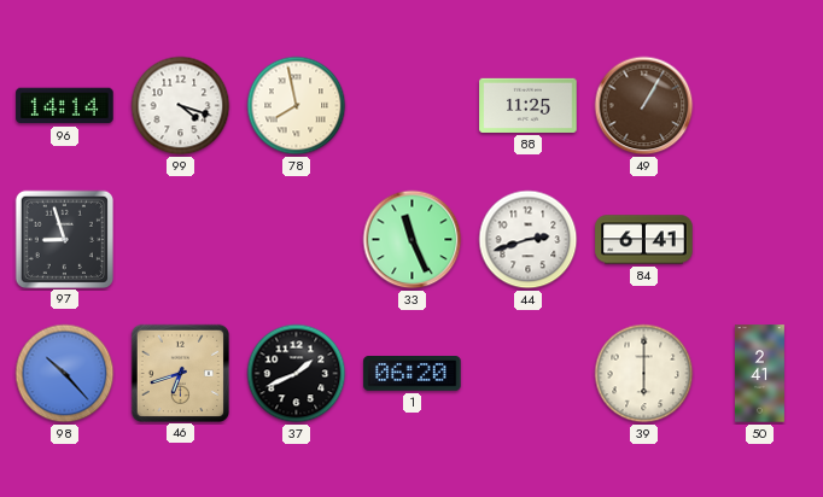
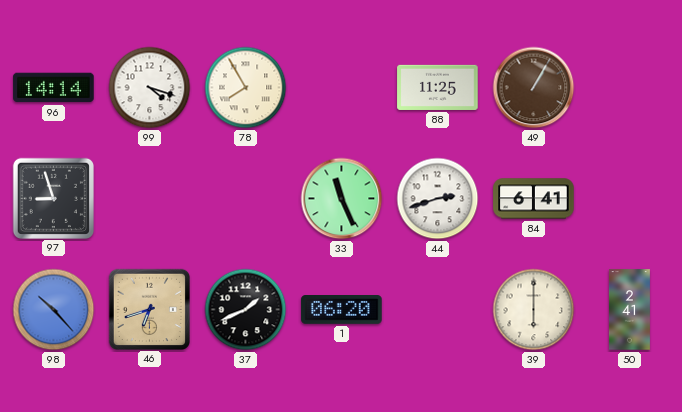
78: 7:58 -> 7:55
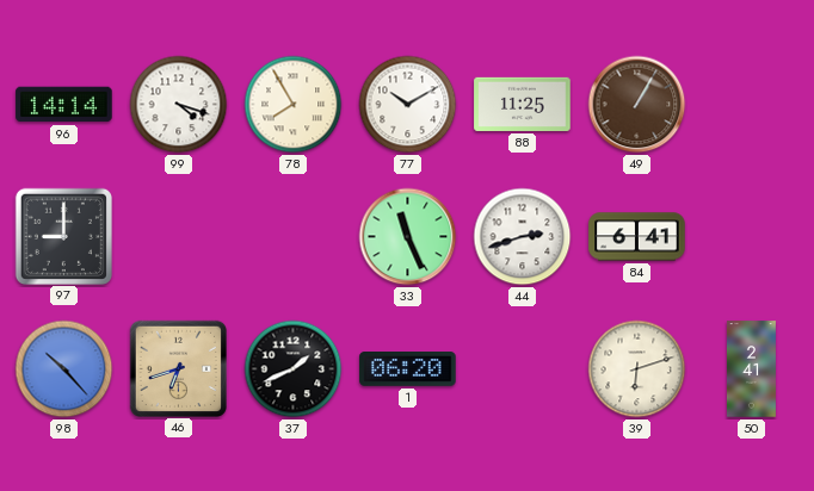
77: none -> 10:10
97: 8:57 -> 9:00
39: 6:00 -> 6:12
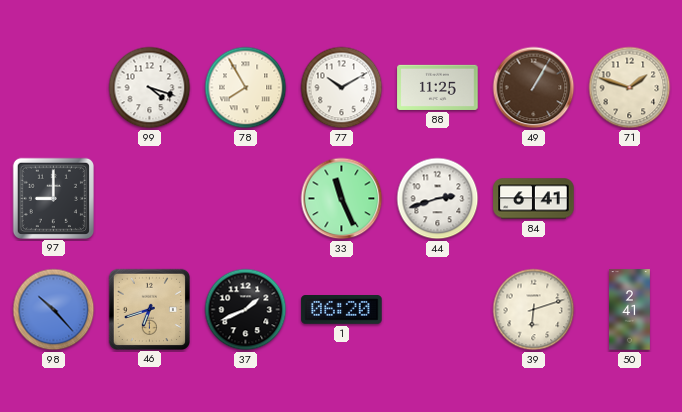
96: 14:14 -> none
71: none -> 1:48
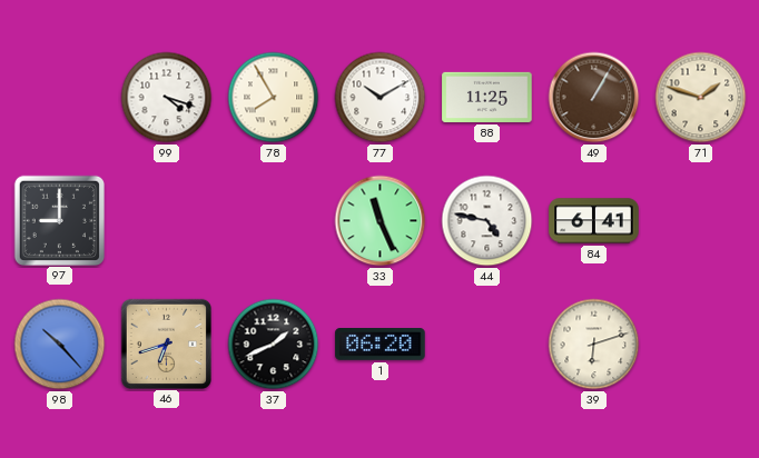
44: 2:42 -> 4:47
50: 2:41 -> none
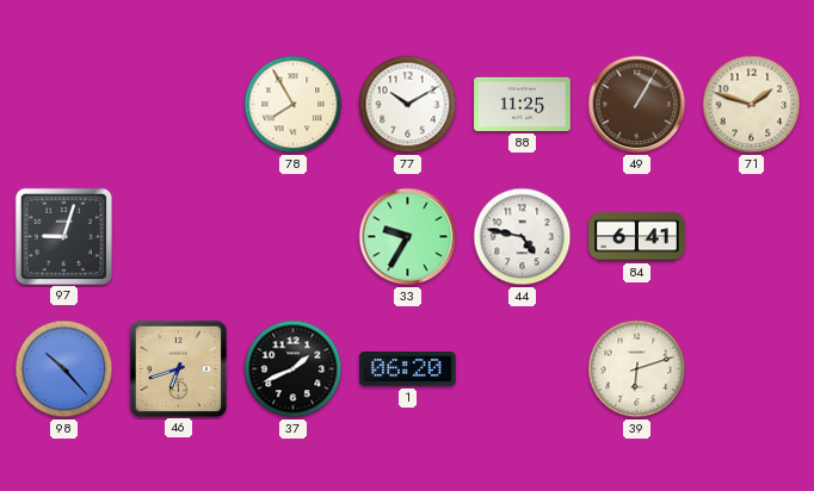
99: 4:18 -> none
97: 9:00 -> 9:03
33: 11:26 -> 9:35
